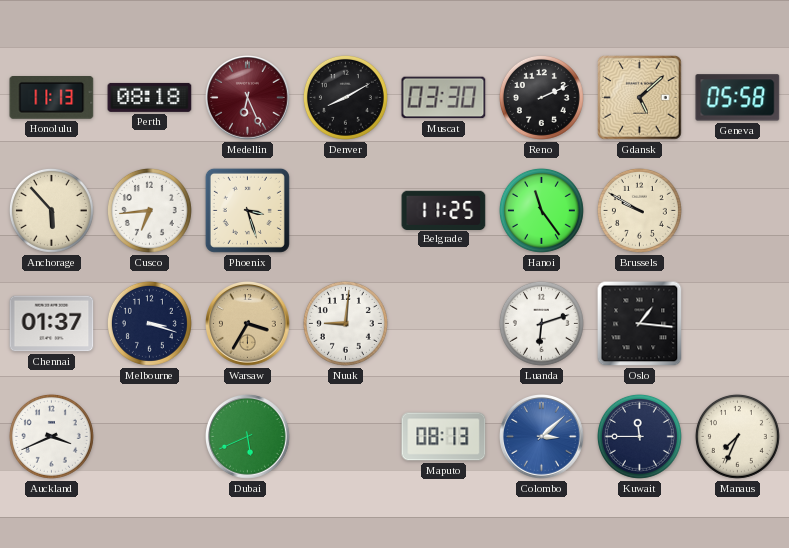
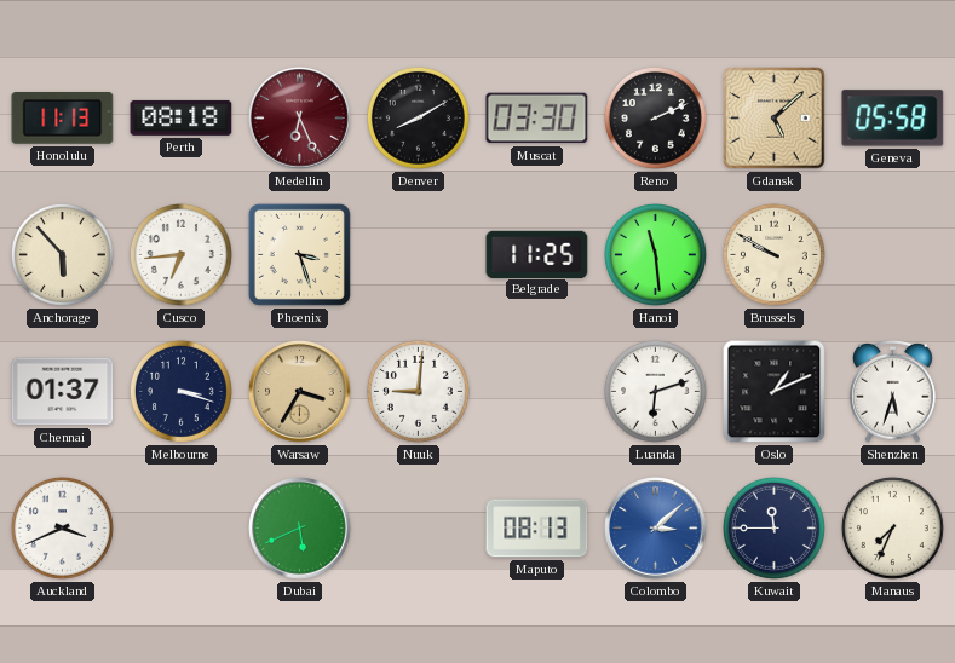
Hanoi: 11:24 -> 11:29
Oslo: 1:16 -> 1:11
Shenzhen: none -> 5:33
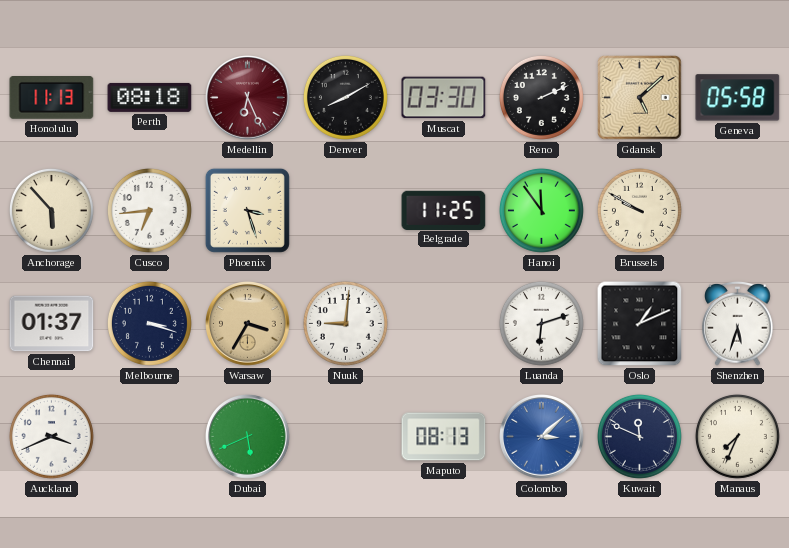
Hanoi: 11:29 -> 11:54
Kuwait: 11:45 -> 11:49
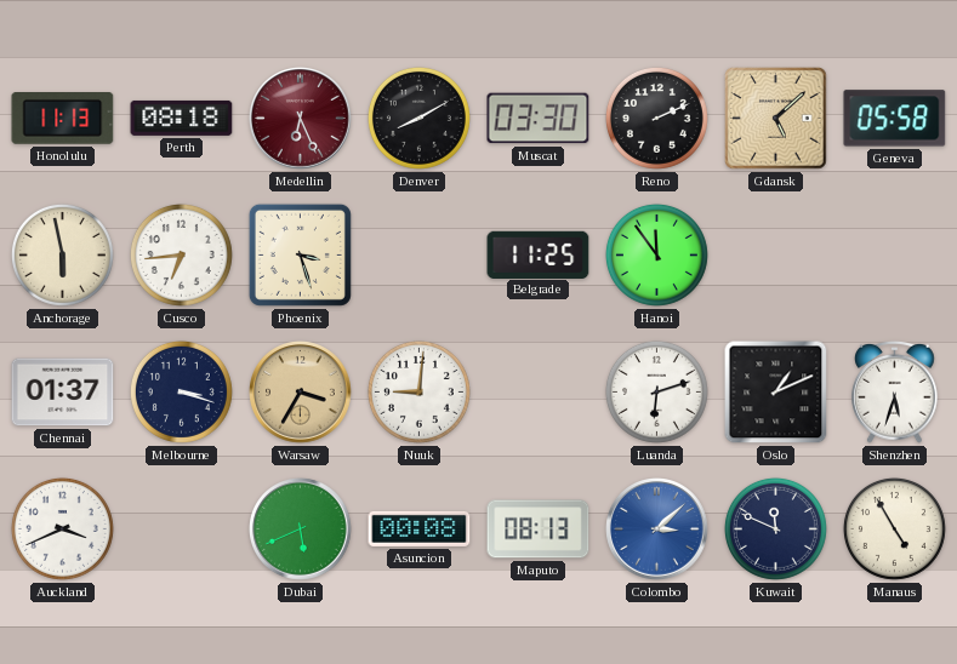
Anchorage: 5:53 -> 5:58
Brussels: 9:50 -> none
Asuncion: none -> 00:08
Manaus: 7:34 -> 4:55
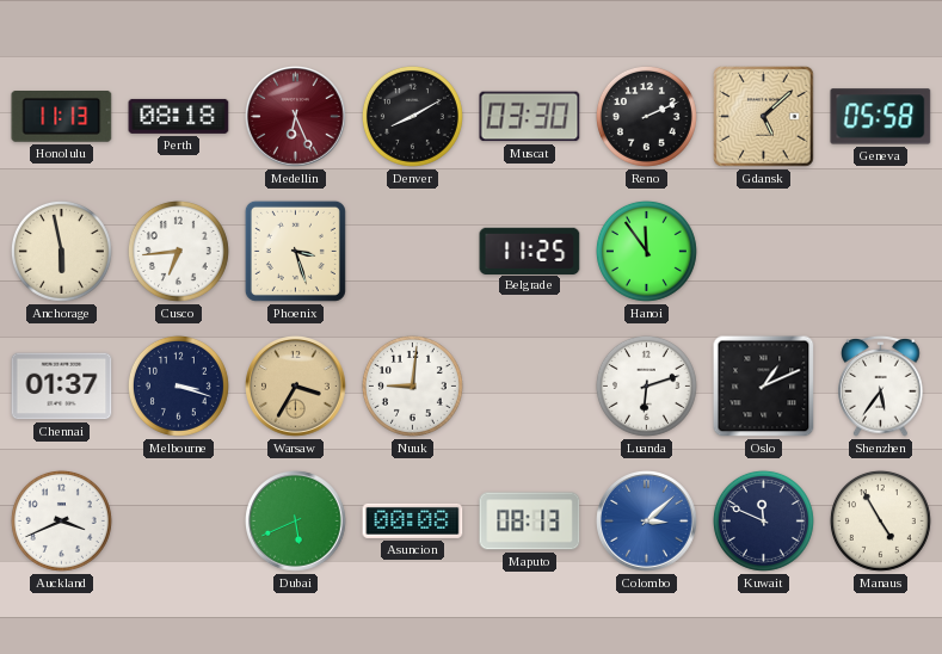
Shenzhen: 5:33 -> 5:36
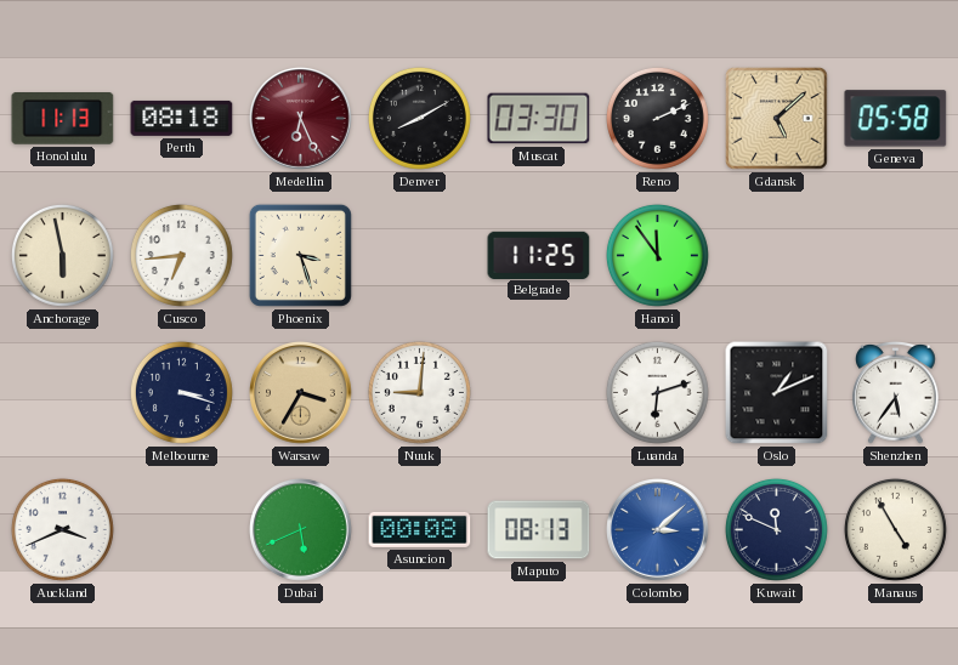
Chennai: 01:37 -> none
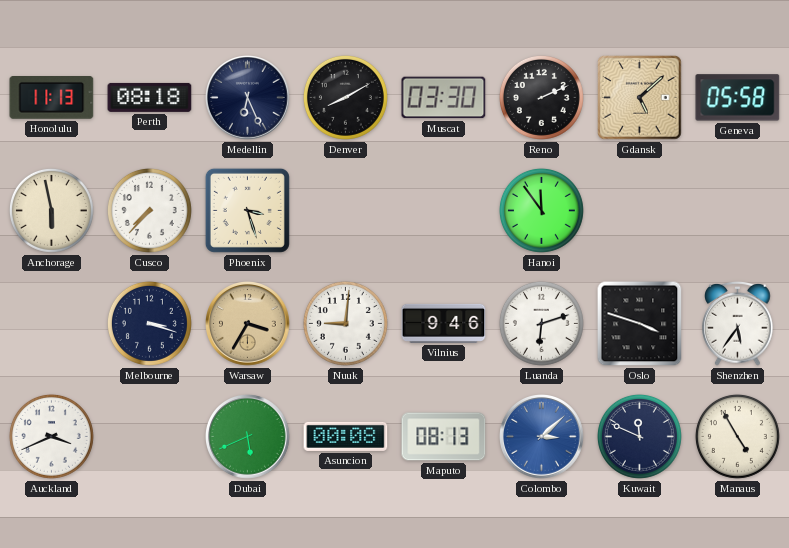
Medellin dial: burgundy -> navy
Cusco: 6:44 -> 7:37
Belgrade: 11:25 -> none
Vilnius: none -> 9:46
Oslo: 1:11 -> 3:48
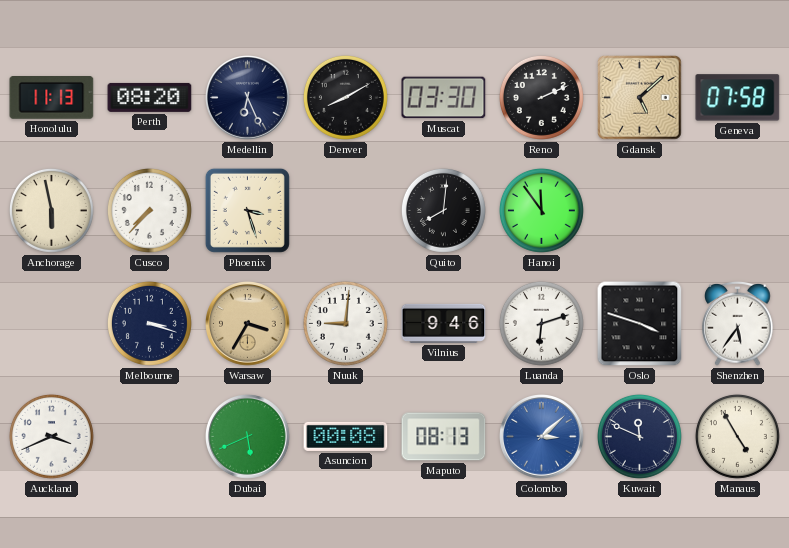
Perth: 08:18 -> 08:20
Geneva: 05:58 -> 07:58
Quito: none -> 8:01
